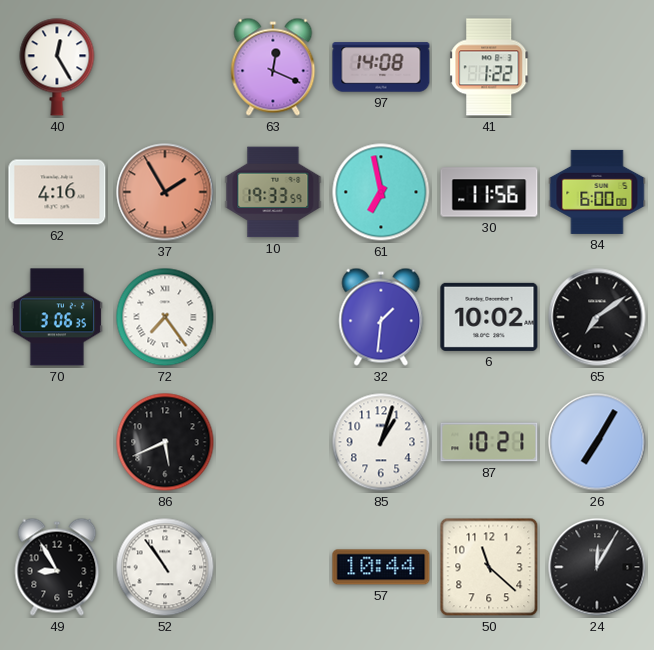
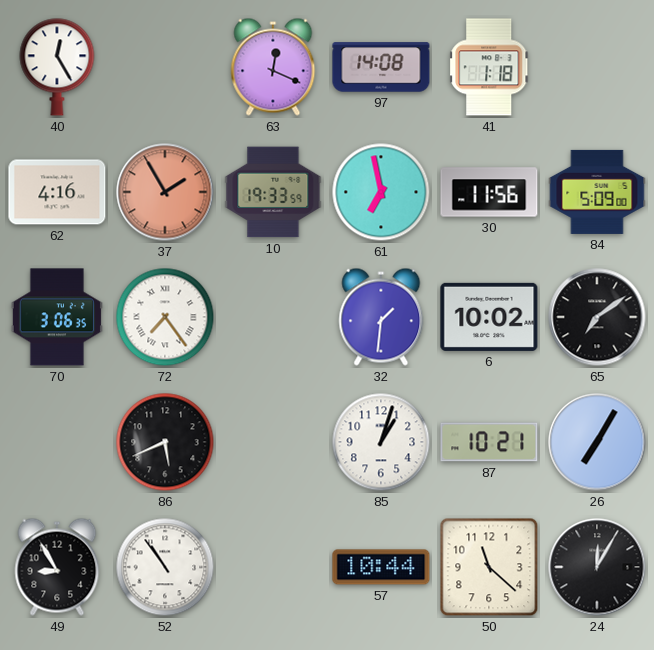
41: 1:22 -> 1:18
84: 6:00 -> 5:09
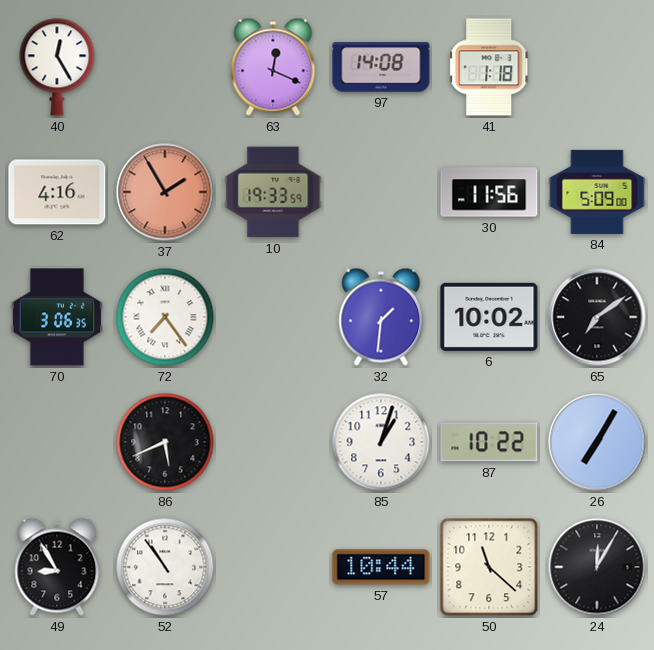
61: 6:58 -> none
87: 10:21 -> 10:22
